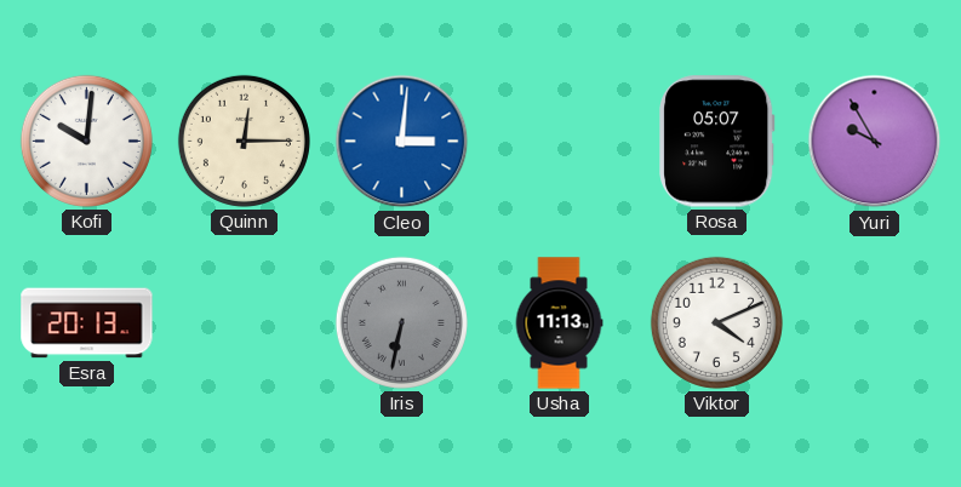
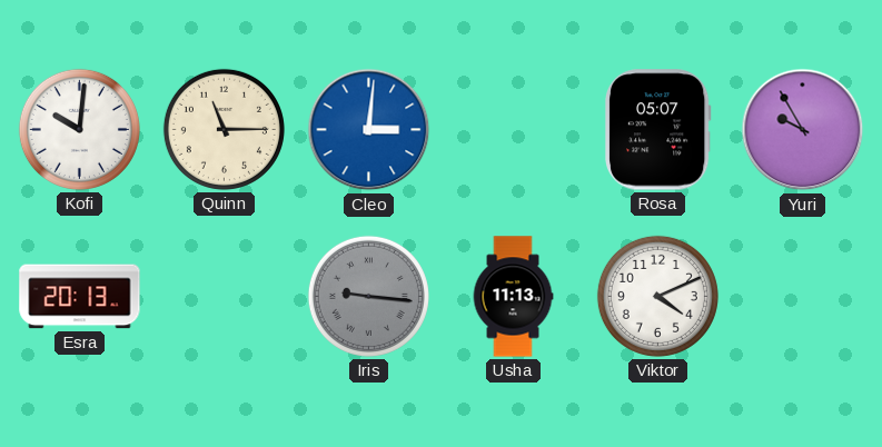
Quinn: 12:15 -> 11:15
Iris: 6:32 -> 9:16
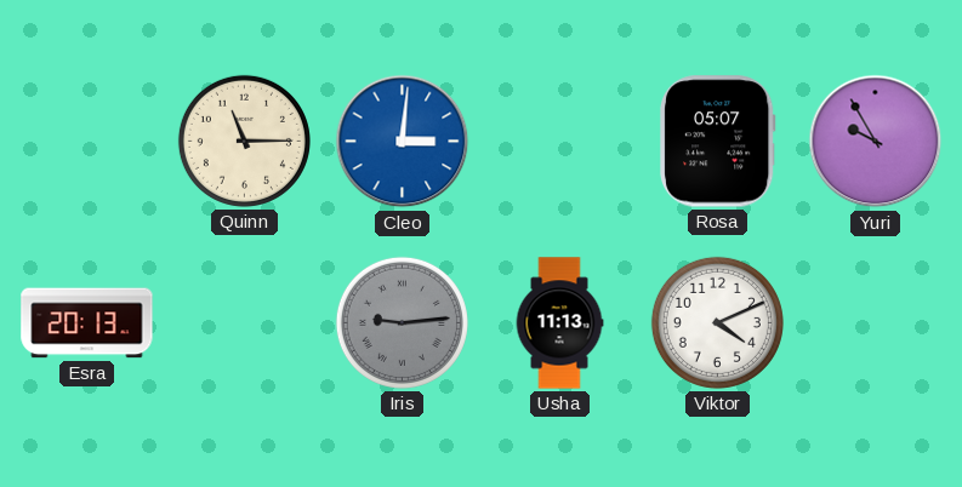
Kofi: 10:01 -> none
Iris: 9:16 -> 9:14
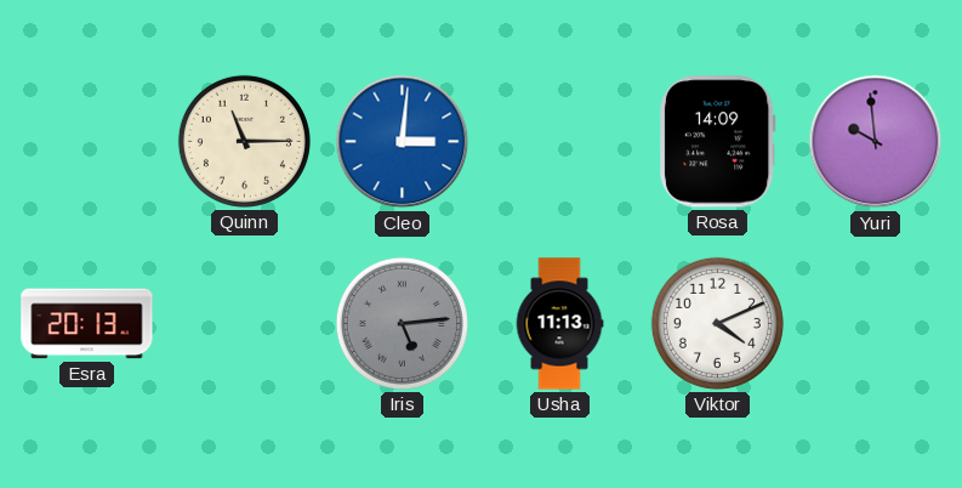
Rosa: 05:07 -> 14:09
Yuri: 9:55 -> 9:59
Iris: 9:14 -> 5:14
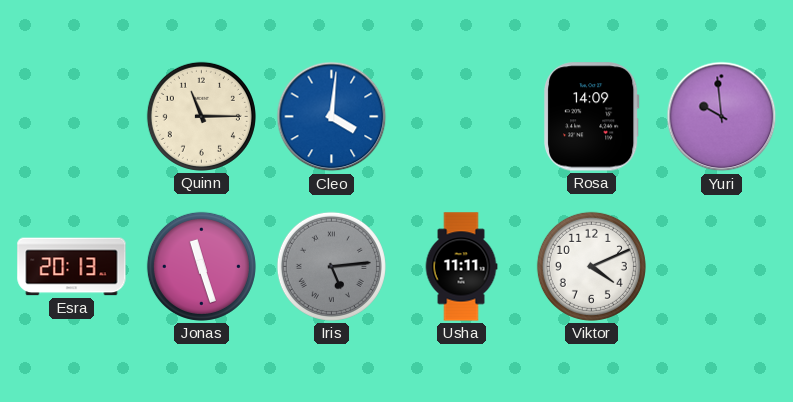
Cleo: 3:01 -> 4:01
Jonas: none -> 11:27
Usha: 11:13 -> 11:11
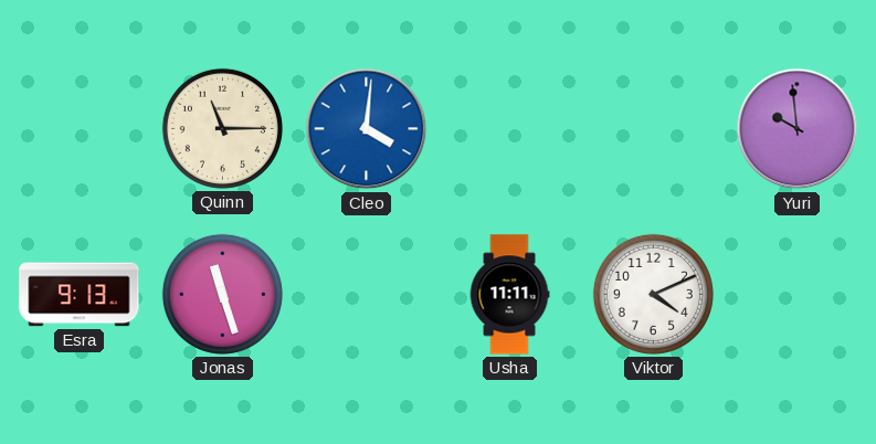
Rosa: 14:09 -> none
Esra: 20:13 -> 9:13
Iris: 5:14 -> none
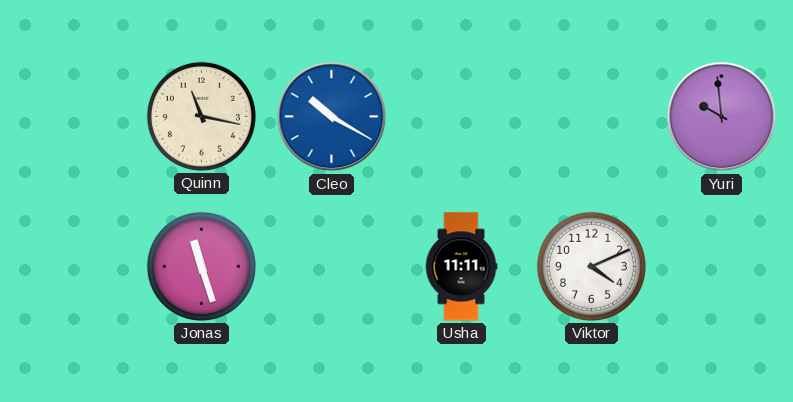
Quinn: 11:15 -> 11:17
Cleo: 4:01 -> 10:20
Esra: 9:13 -> none
